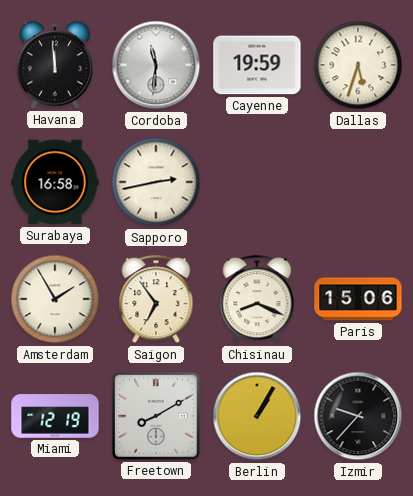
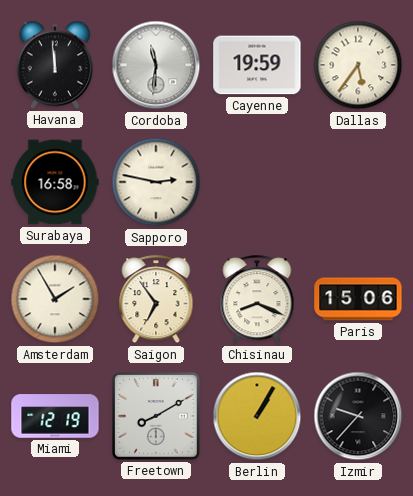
Dallas: 5:33 -> 5:36
Sapporo: 2:43 -> 2:47
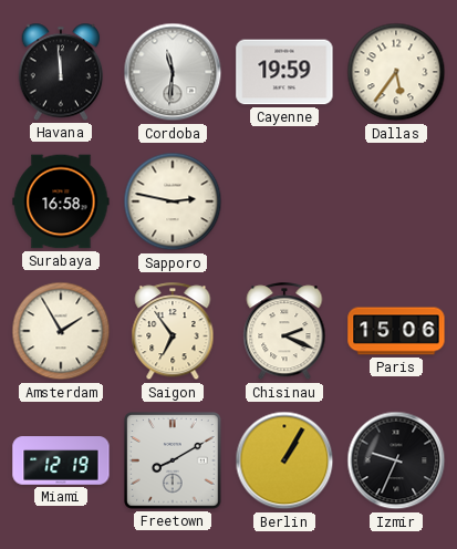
Chisinau: 8:19 -> 2:19
Izmir: 9:37 -> 9:34
